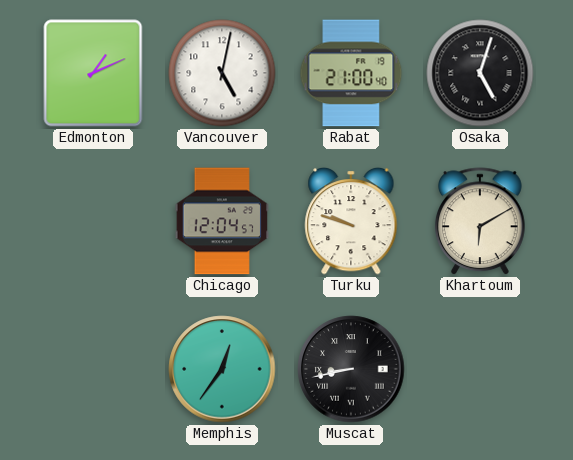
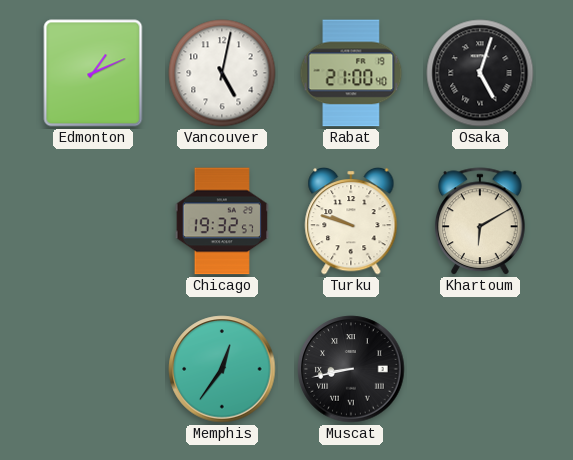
Chicago: 12:04 -> 19:32
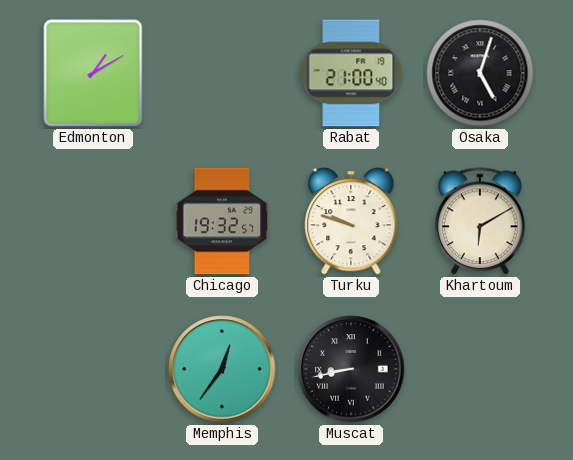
Edmonton: 1:11 -> 1:10
Vancouver: 5:02 -> none
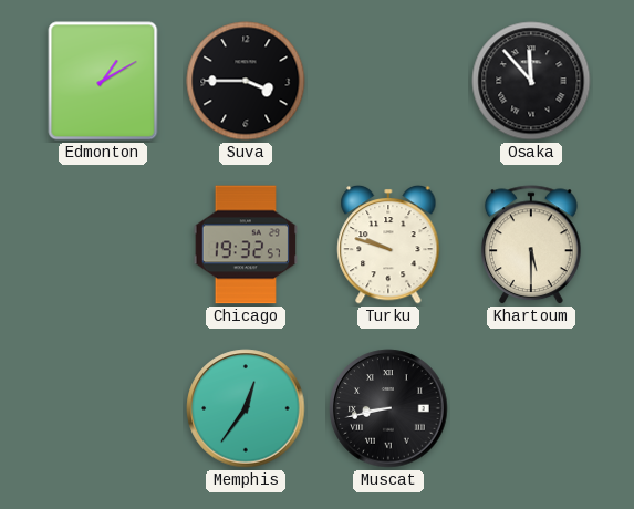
Suva: none -> 3:45
Rabat: 21:00 -> none
Osaka: 5:03 -> 11:53
Khartoum: 6:10 -> 5:30
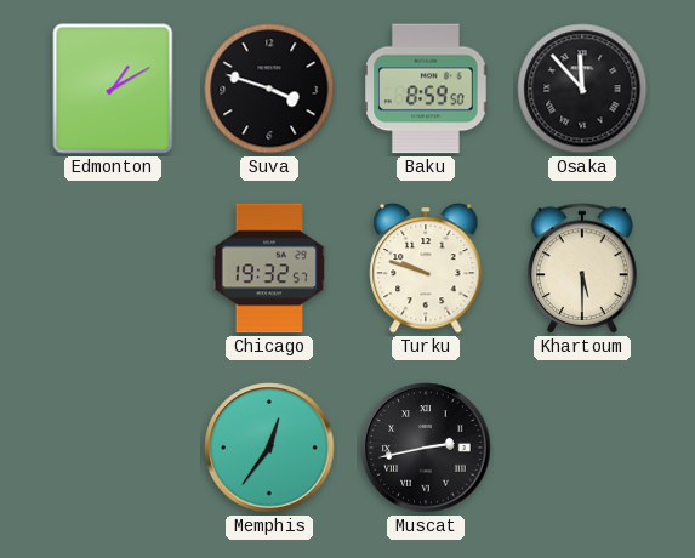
Suva: 3:45 -> 3:48
Baku: none -> 8:59
Muscat: 8:43 -> 2:43
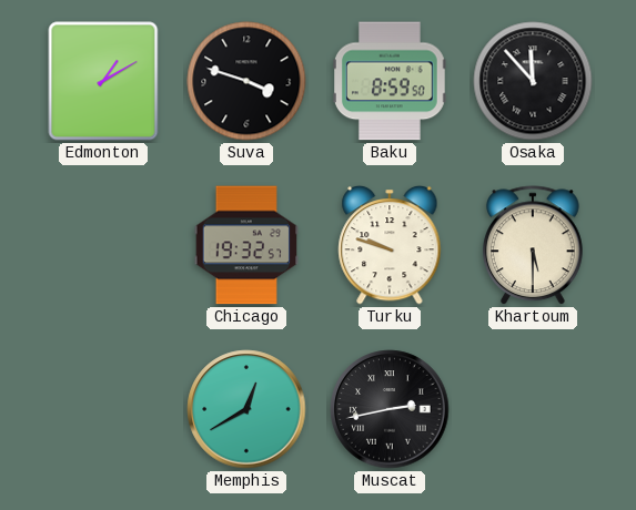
Memphis: 12:36 -> 12:40
